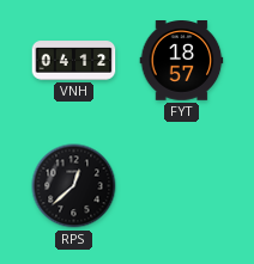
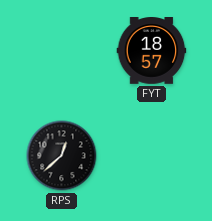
VNH: 04:12 -> none
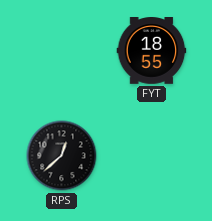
FYT: 18:57 -> 18:55
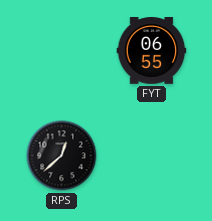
FYT: 18:55 -> 06:55
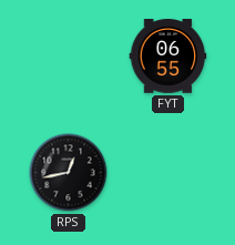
RPS: 12:38 -> 12:43
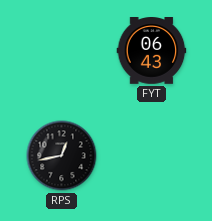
FYT: 06:55 -> 06:43
